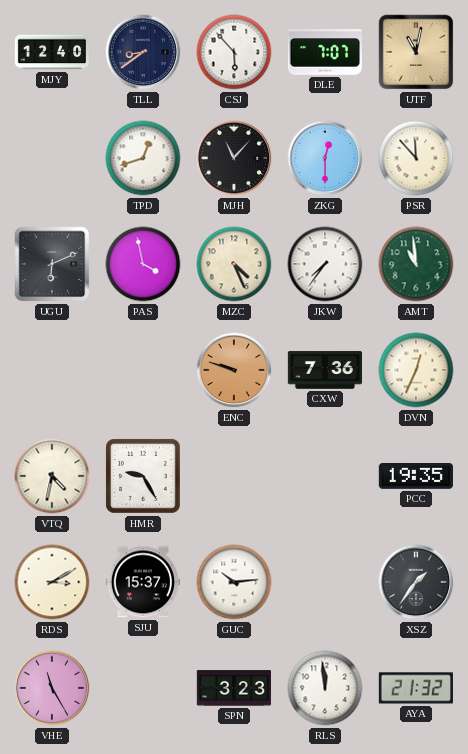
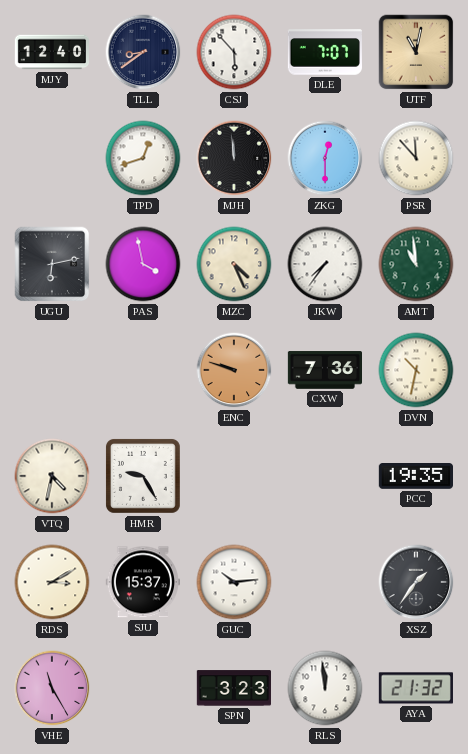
MJH: 11:07 -> 11:59
UGU: 6:11 -> 6:13
DVN: 12:34 -> 10:32
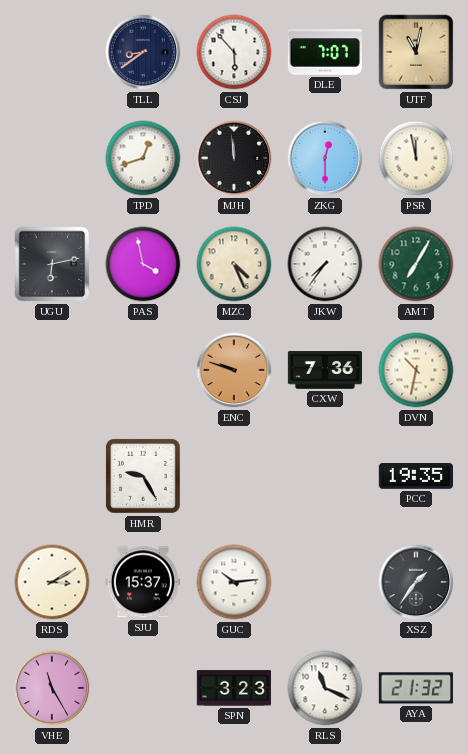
MJY: 12:40 -> none
PSR: 11:53 -> 11:58
AMT: 10:59 -> 7:05
VTQ: 4:32 -> none
RLS: 11:59 -> 11:19
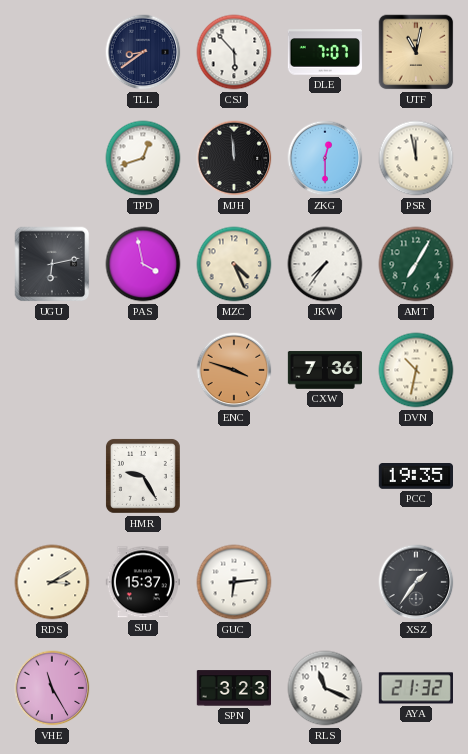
ENC: 9:48 -> 3:48
GUC: 10:14 -> 6:14
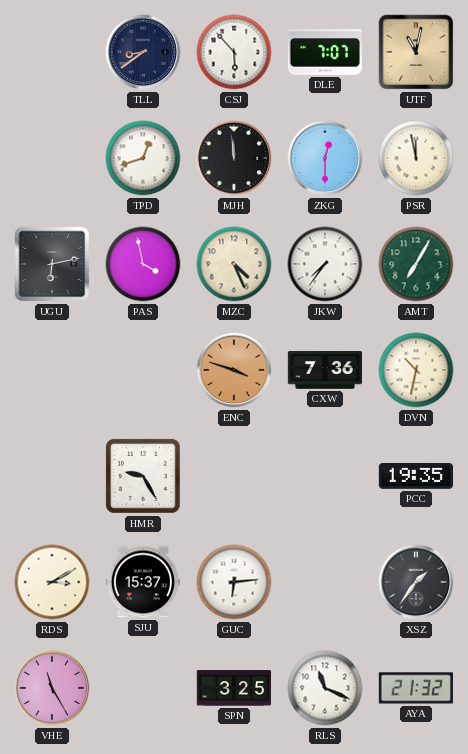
SPN: 3:23 -> 3:25
